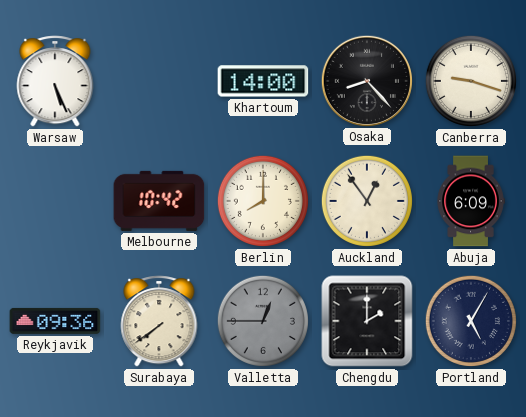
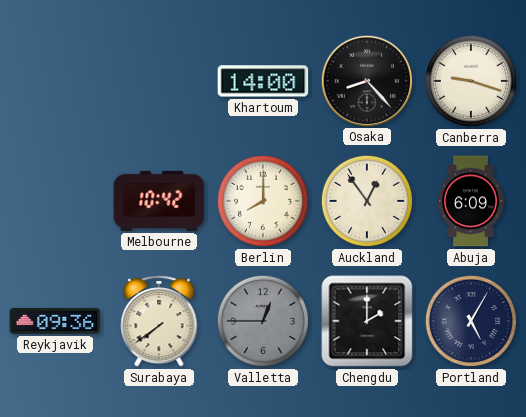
Warsaw: 5:26 -> none
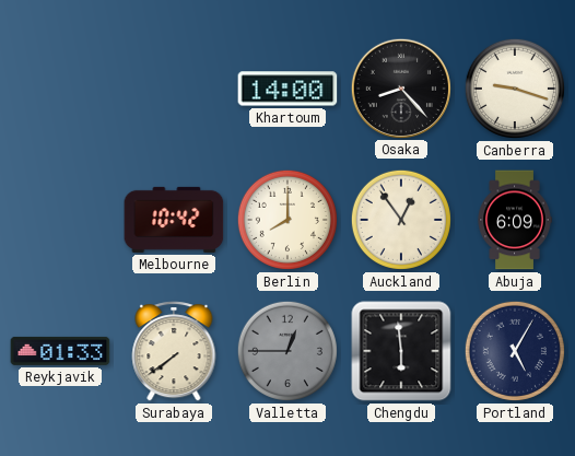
Reykjavik: 09:36 -> 01:33
Chengdu: 2:00 -> 5:59
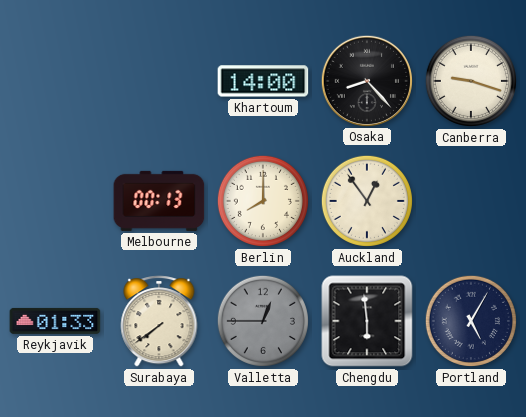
Melbourne: 10:42 -> 00:13
Abuja: 6:09 -> none
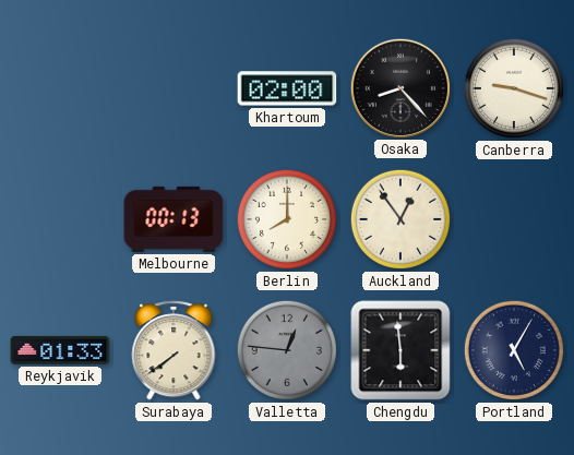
Khartoum: 14:00 -> 02:00
Valletta: 12:45 -> 12:46
